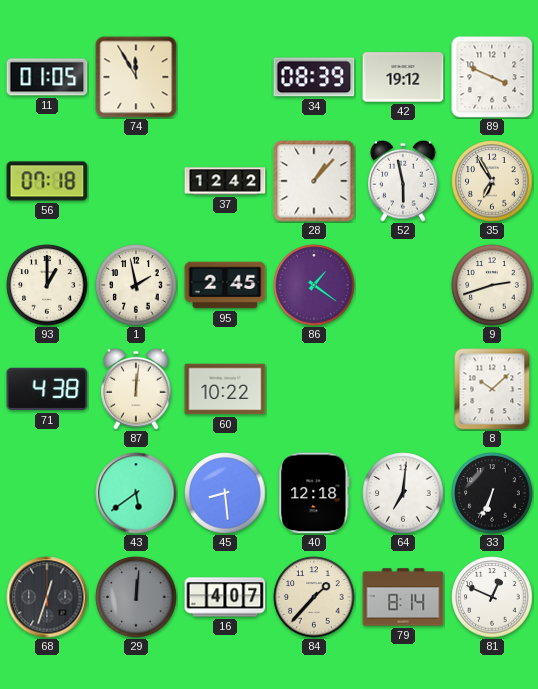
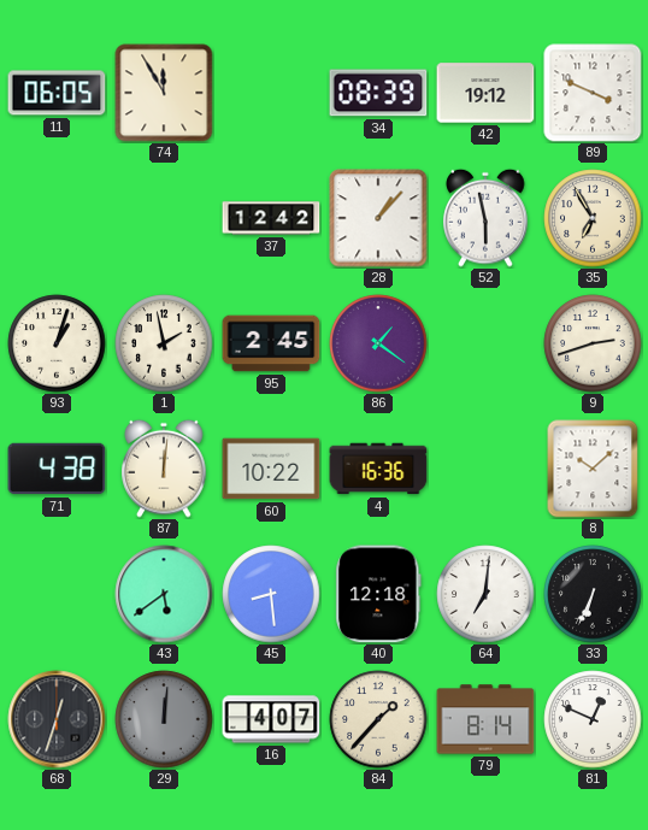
11: 01:05 -> 06:05
56: 07:18 -> none
93: 1:00 -> 1:03
4: none -> 16:36
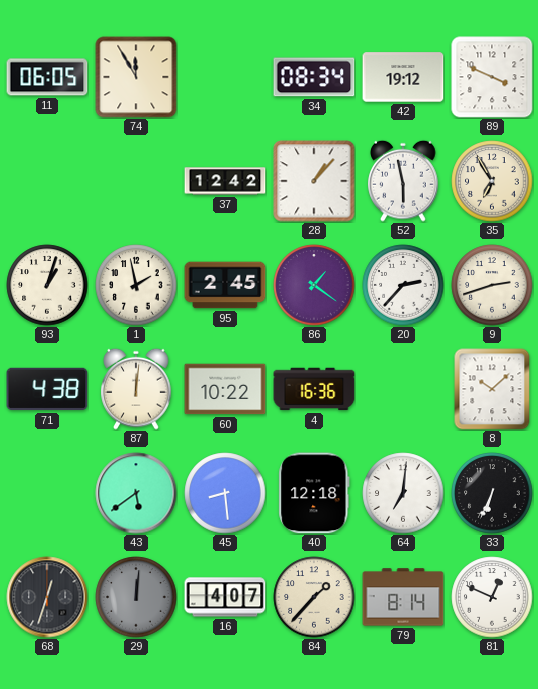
34: 08:39 -> 08:34
20: none -> 2:37
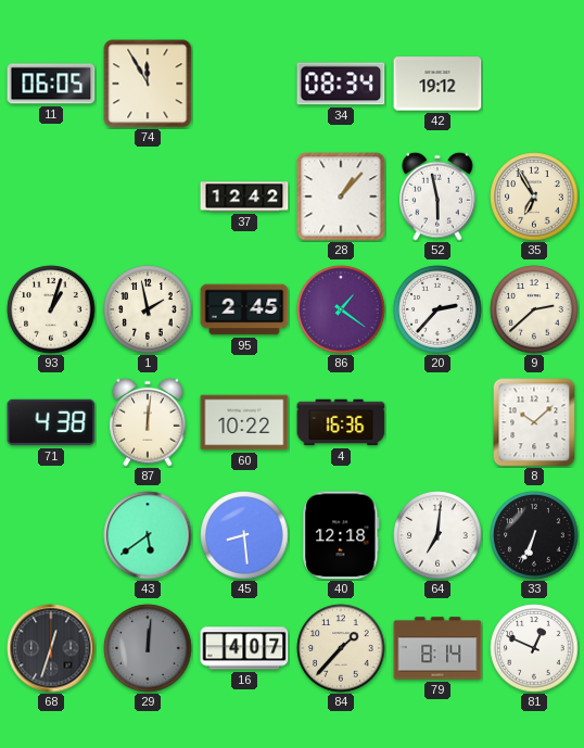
89: 3:49 -> none
9: 2:42 -> 2:38
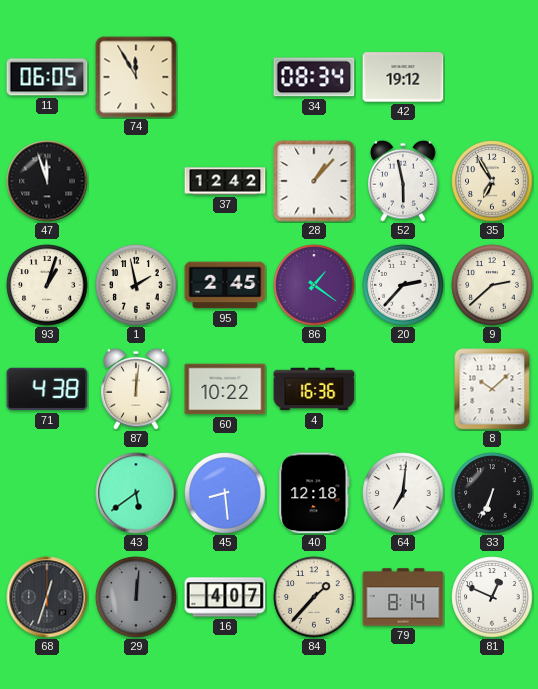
47: none -> 11:57
